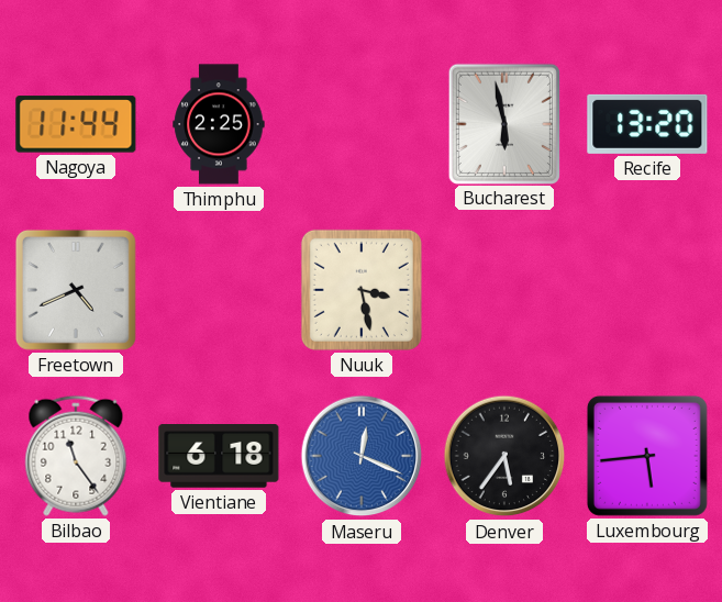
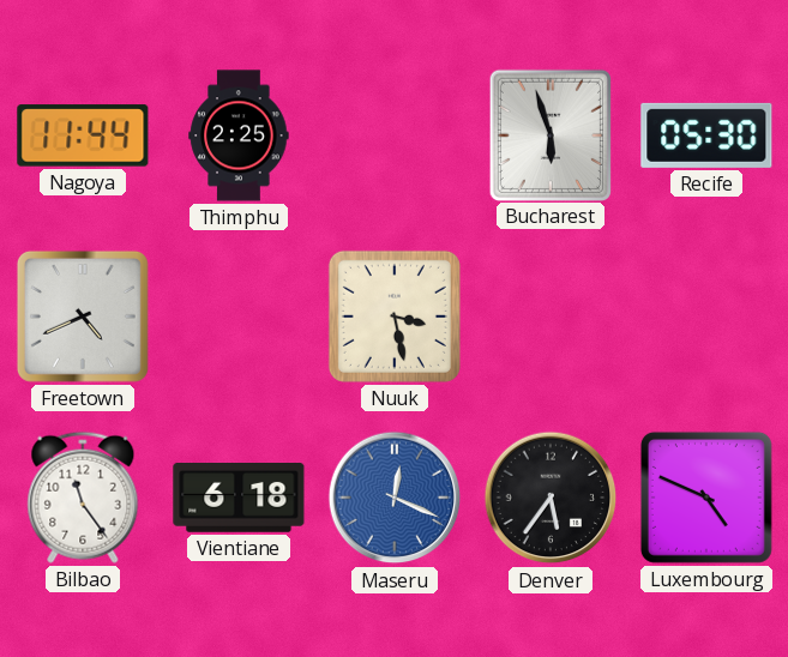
Bucharest: 5:58 -> 5:57
Recife: 13:20 -> 05:30
Luxembourg: 5:44 -> 4:49
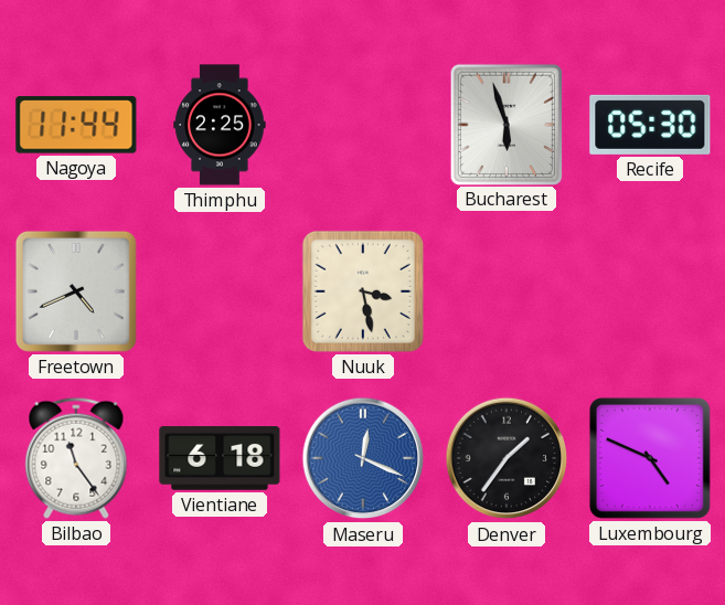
Denver: 5:36 -> 1:36
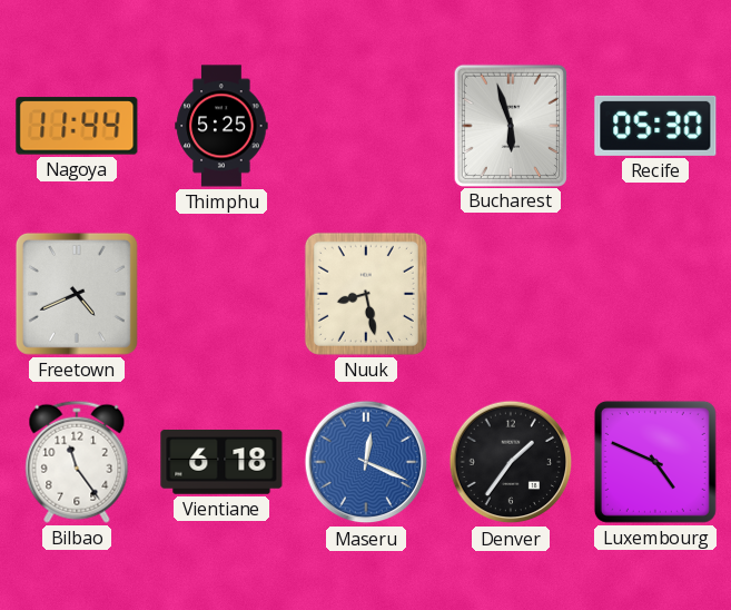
Thimphu: 2:25 -> 5:25
Nuuk: 3:28 -> 8:28
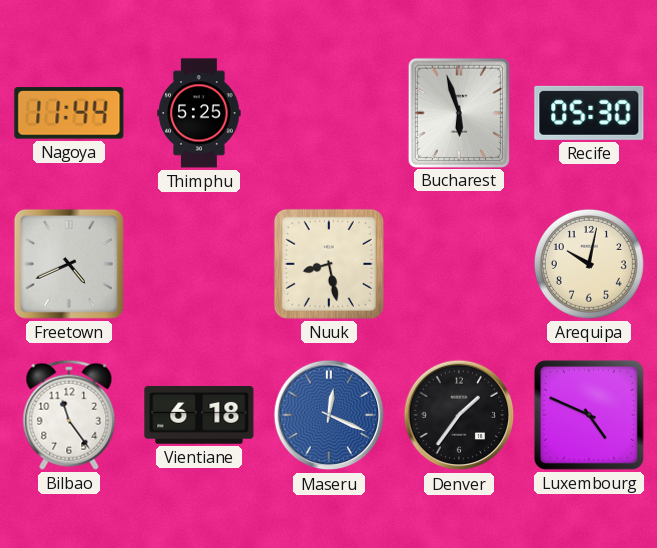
Arequipa: none -> 10:02
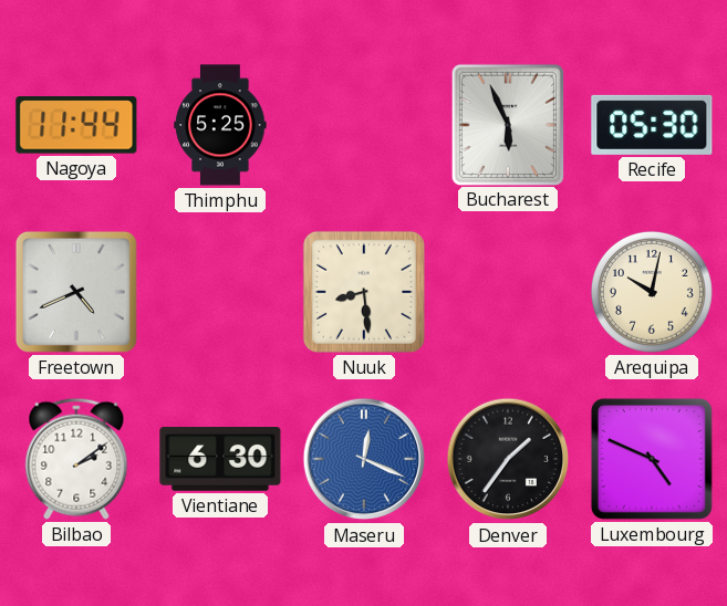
Bucharest: 5:57 -> 5:56
Nuuk: 8:28 -> 8:29
Bilbao: 11:24 -> 2:09
Vientiane: 6:18 -> 6:30
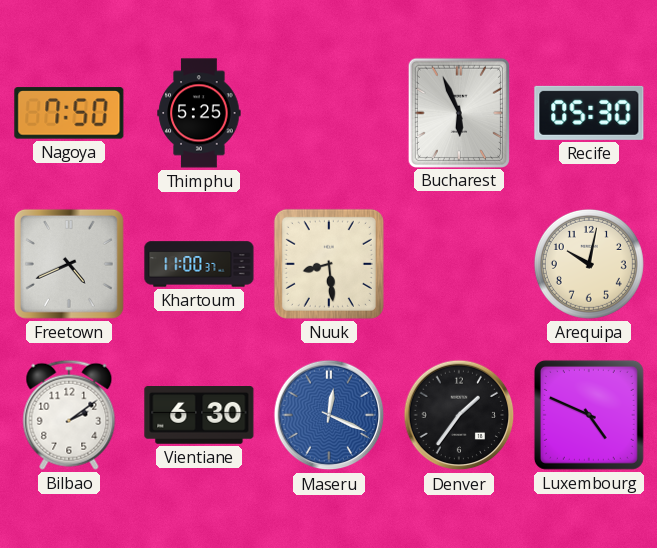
Nagoya: 11:44 -> 7:50
Khartoum: none -> 11:00
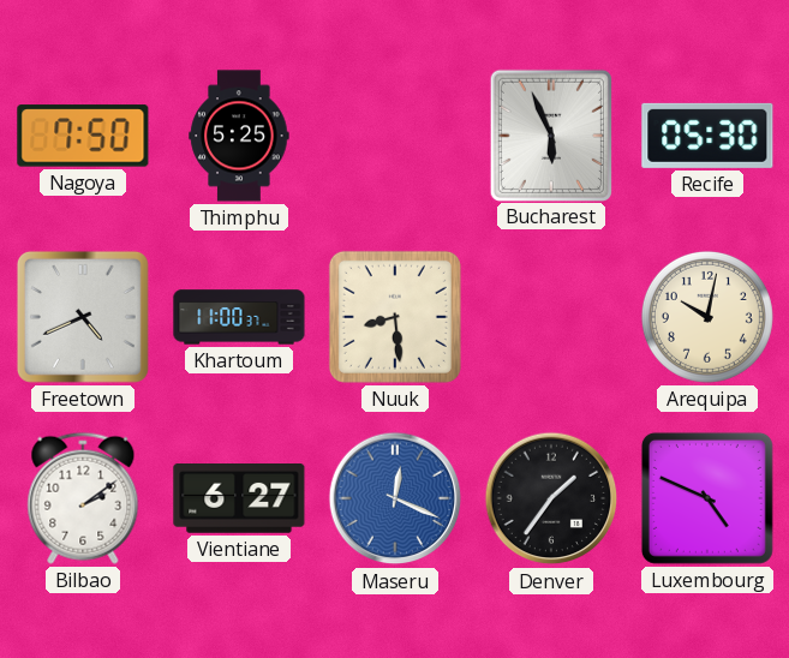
Vientiane: 6:30 -> 6:27
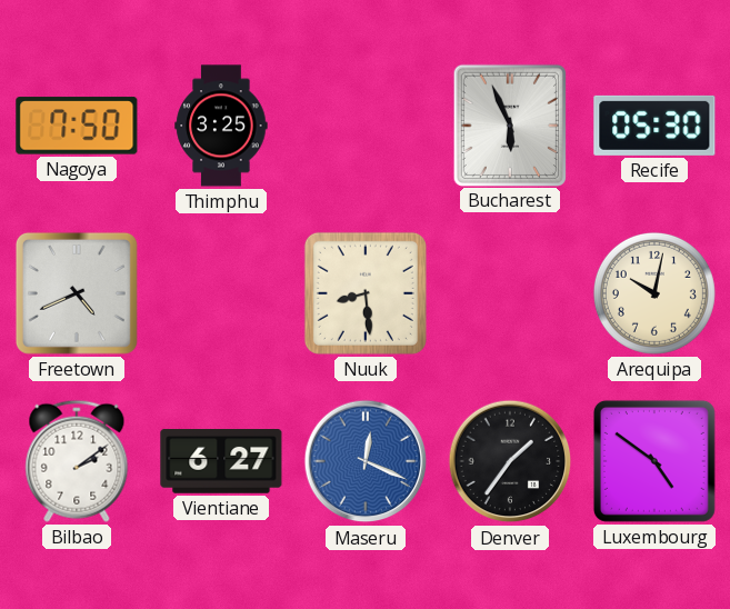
Thimphu: 5:25 -> 3:25
Khartoum: 11:00 -> none
Luxembourg: 4:49 -> 4:51
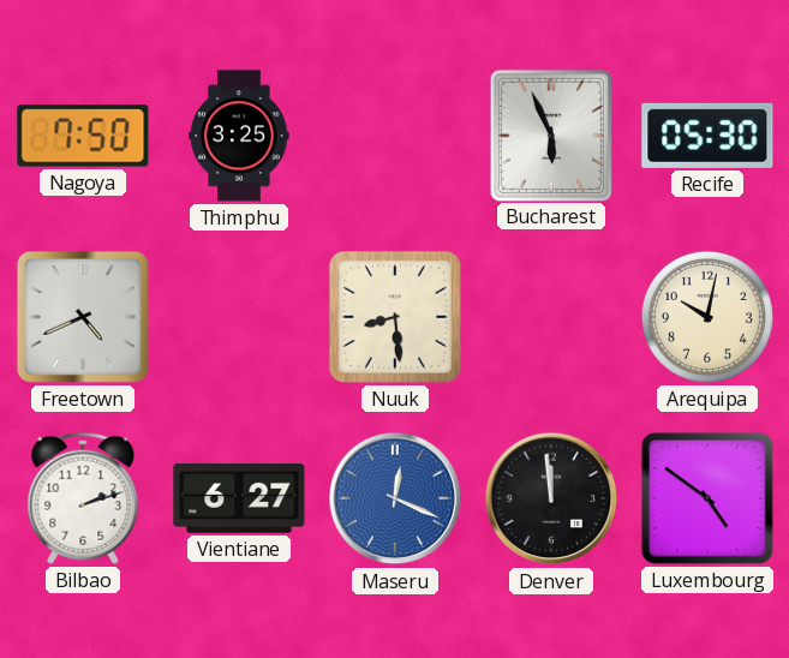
Bilbao: 2:09 -> 2:12
Denver: 1:36 -> 11:59
